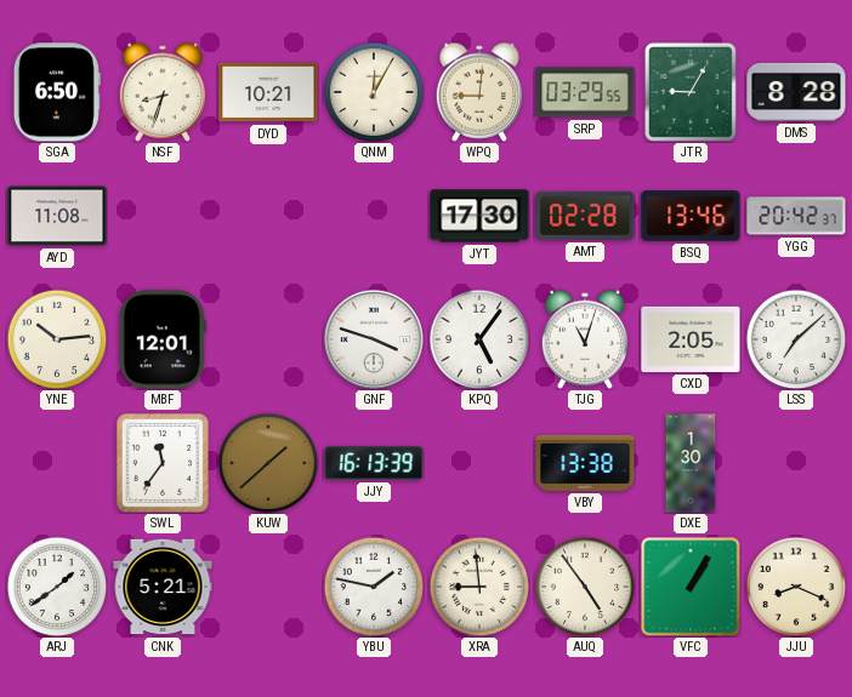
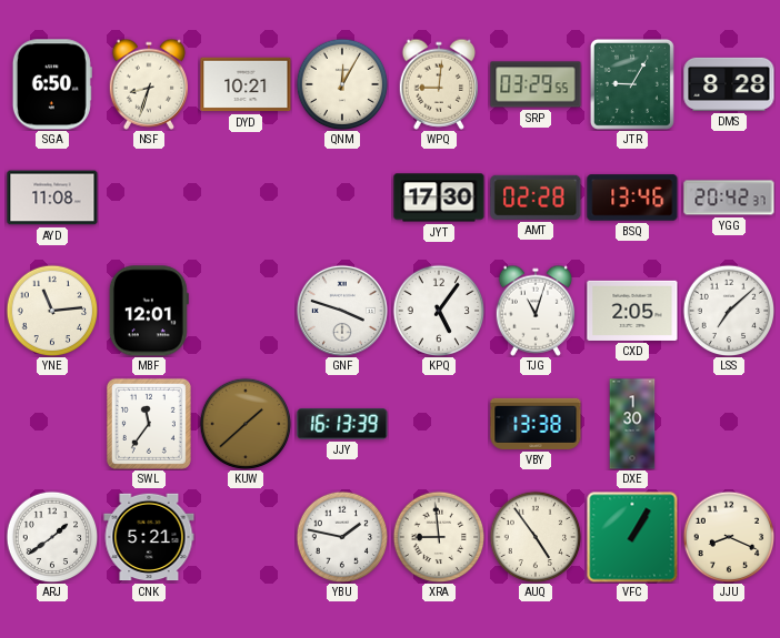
YNE: 10:14 -> 11:14
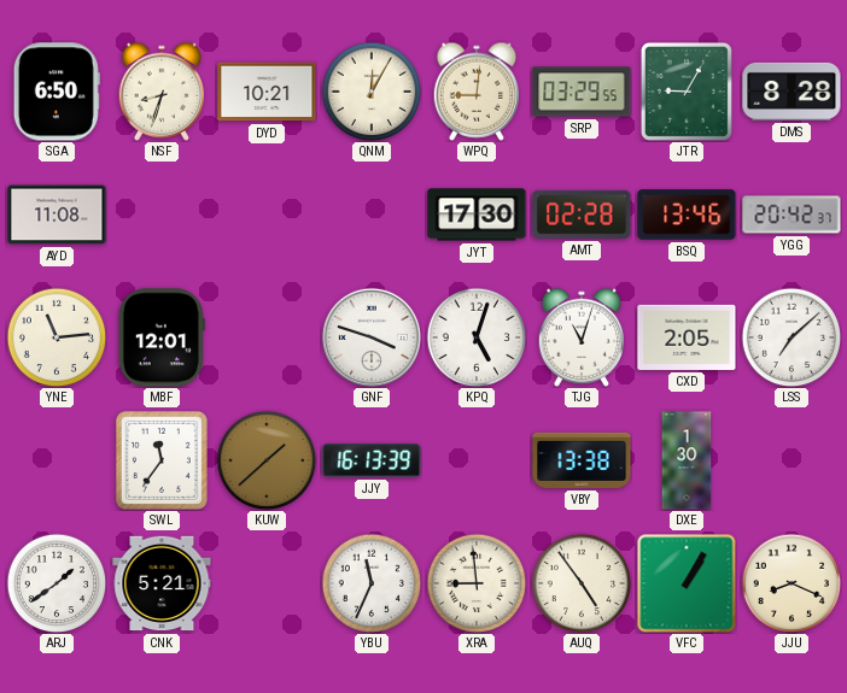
KPQ: 5:06 -> 5:03
YBU: 1:47 -> 11:34
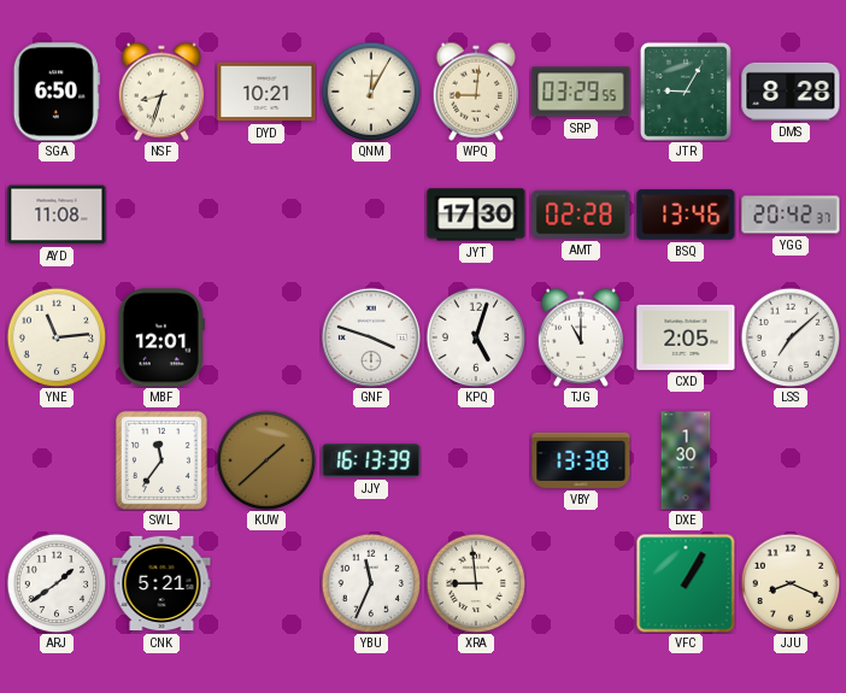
TJG: 11:03 -> 11:00
AUQ: 4:54 -> none
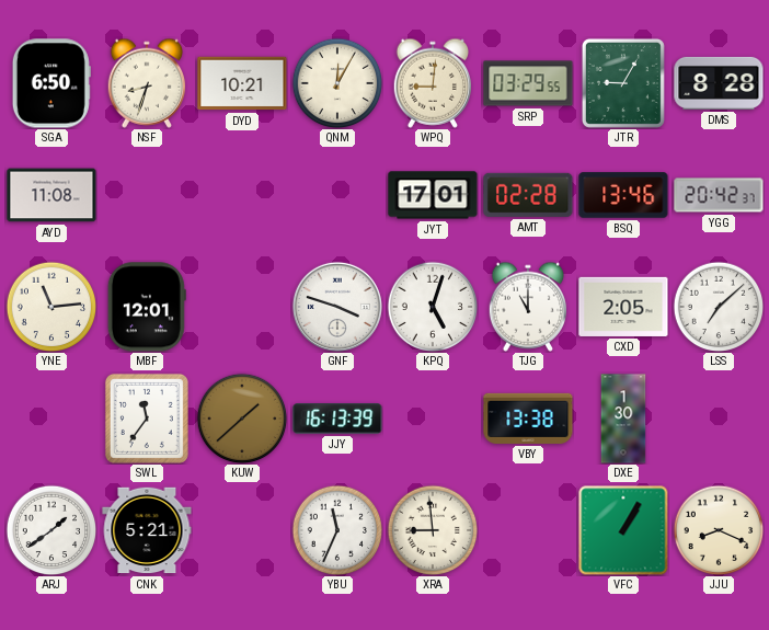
JYT: 17:30 -> 17:01
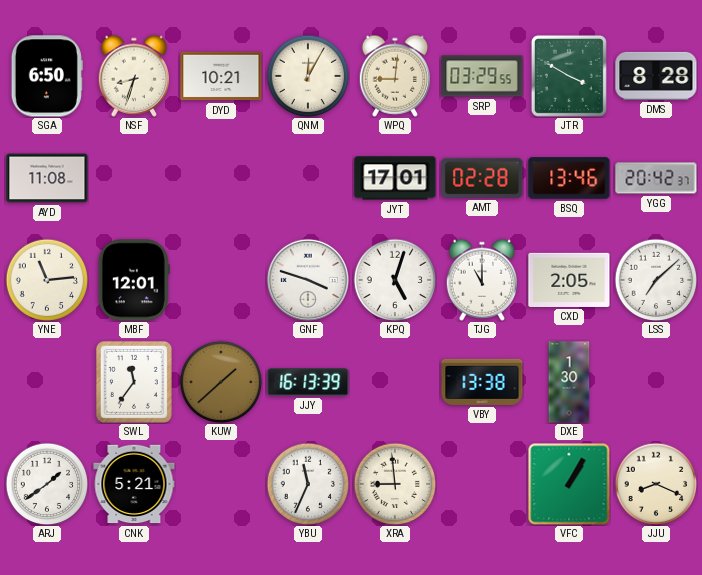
JTR: 9:05 -> 3:50
